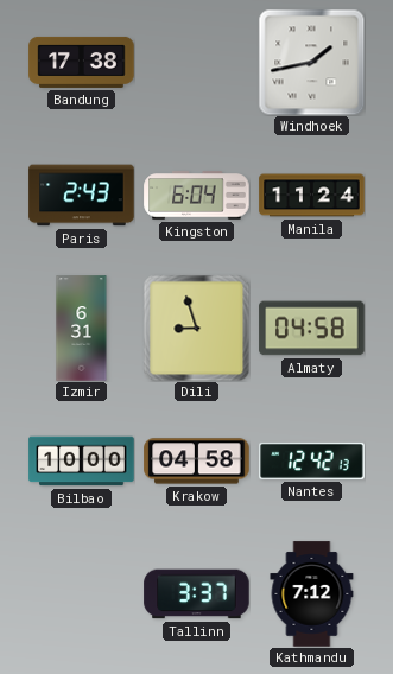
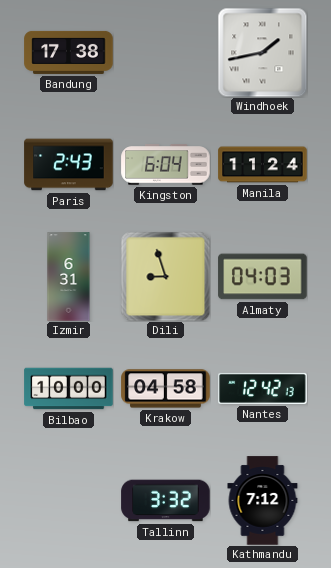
Almaty: 04:58 -> 04:03
Tallinn: 3:37 -> 3:32
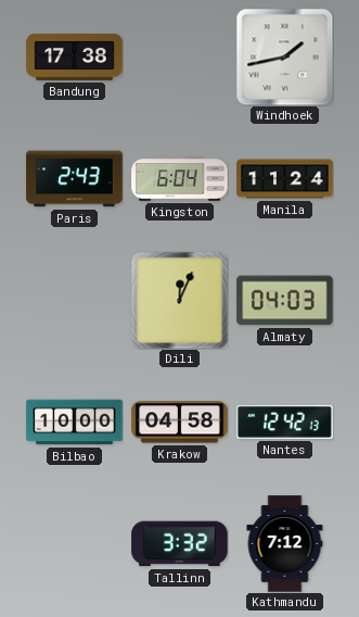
Izmir: 6:31 -> none
Dili: 8:57 -> 12:04
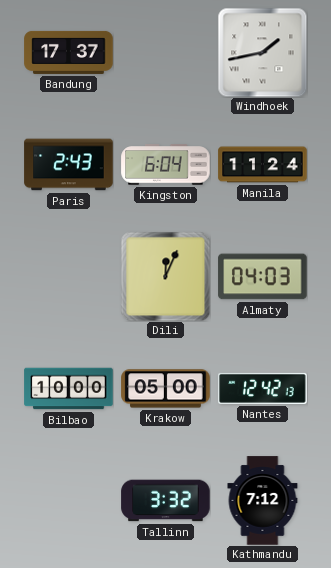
Bandung: 17:38 -> 17:37
Krakow: 04:58 -> 05:00
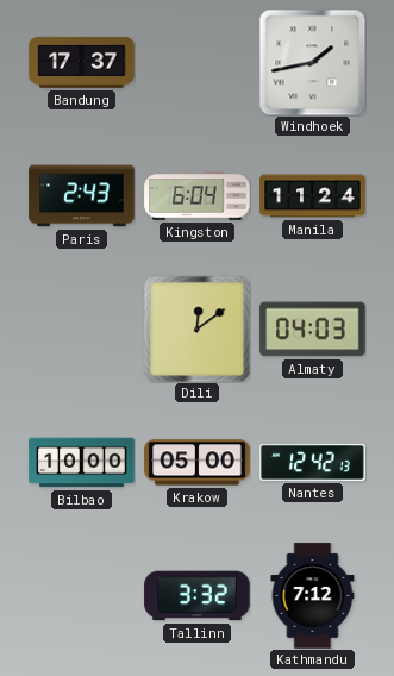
Dili: 12:04 -> 12:09
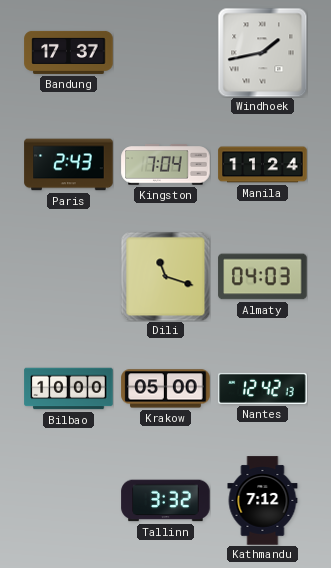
Kingston: 6:04 -> 7:04
Dili: 12:09 -> 11:18
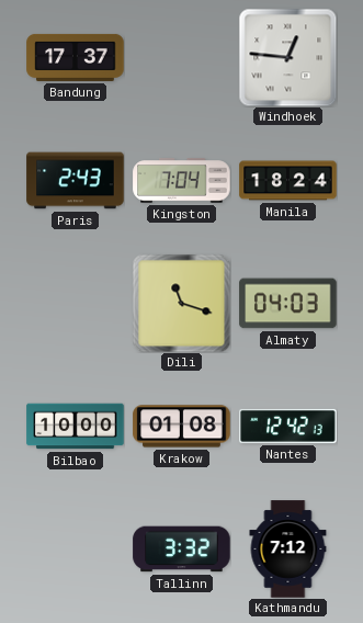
Windhoek: 1:43 -> 12:46
Manila: 11:24 -> 18:24
Krakow: 05:00 -> 01:08
